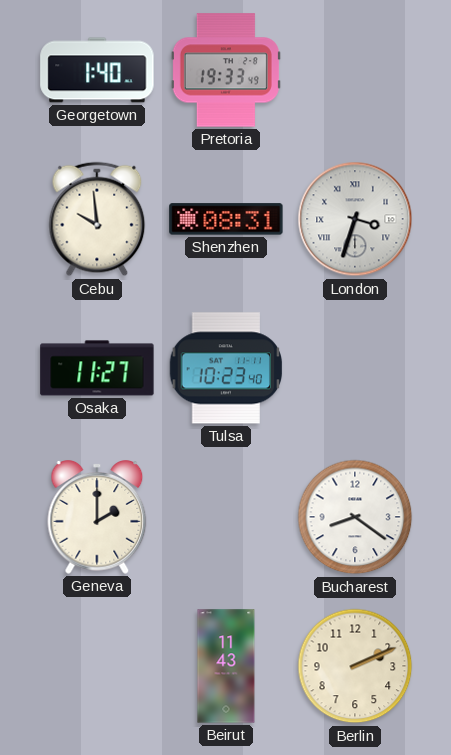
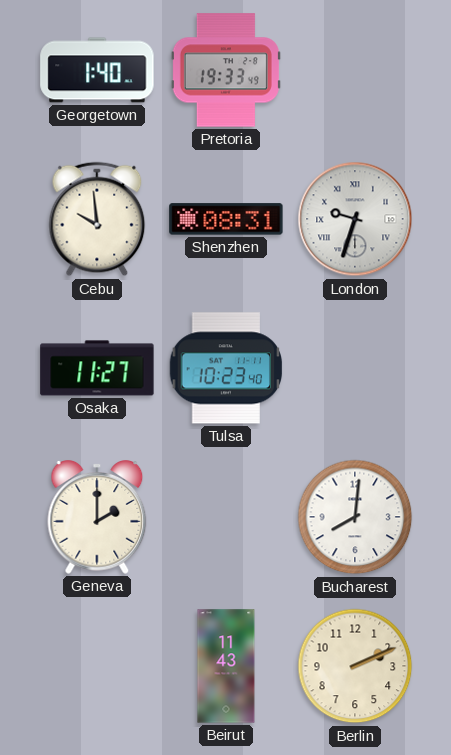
London: 3:33 -> 9:33
Bucharest: 8:21 -> 8:01
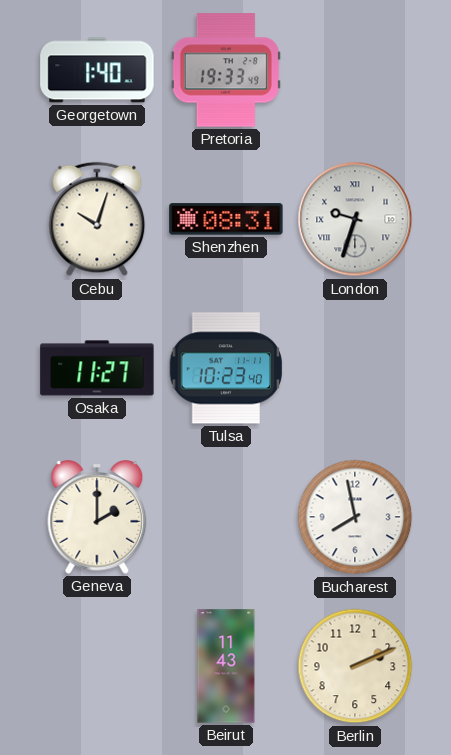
Cebu: 9:59 -> 10:03
Bucharest: 8:01 -> 7:58
